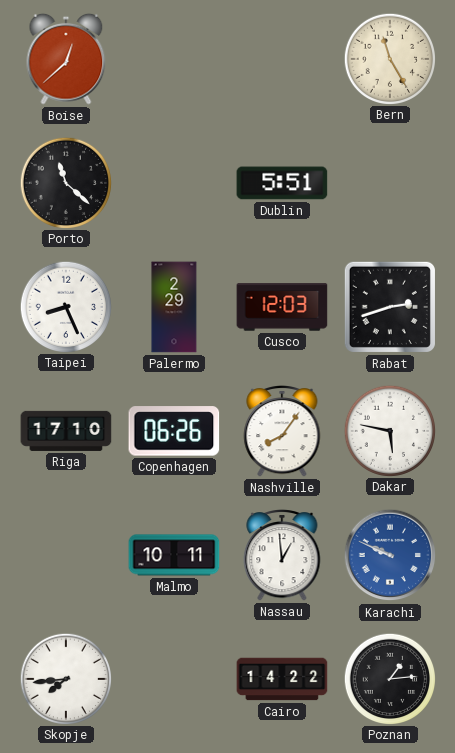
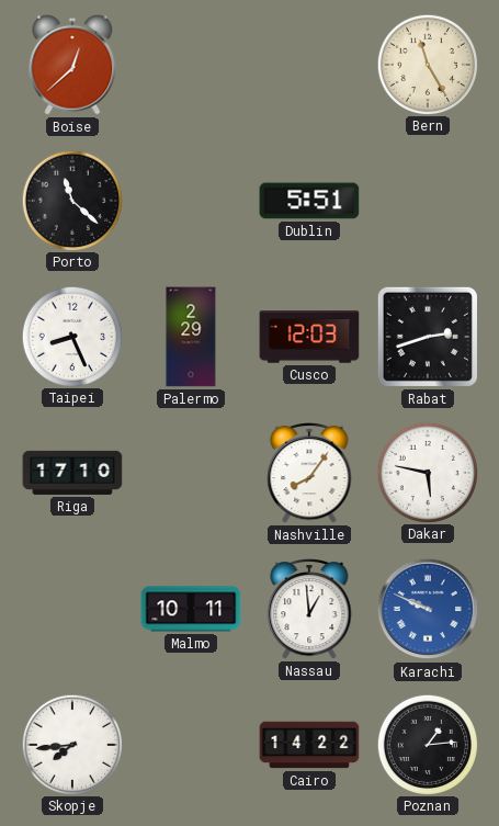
Copenhagen: 06:26 -> none
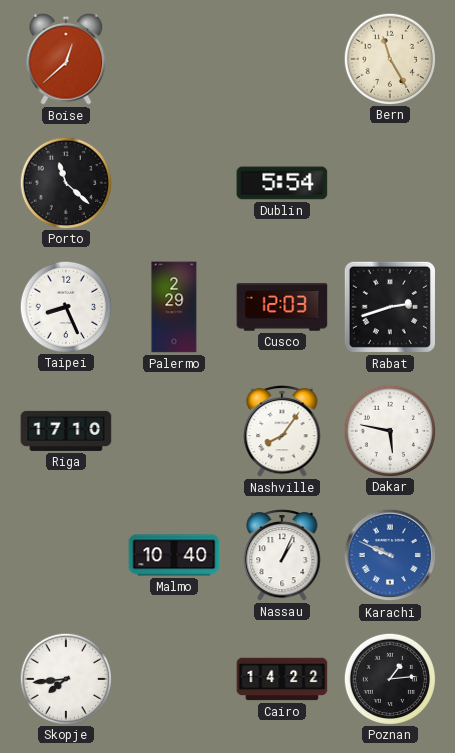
Dublin: 5:51 -> 5:54
Malmo: 10:11 -> 10:40
Nassau: 12:59 -> 1:04
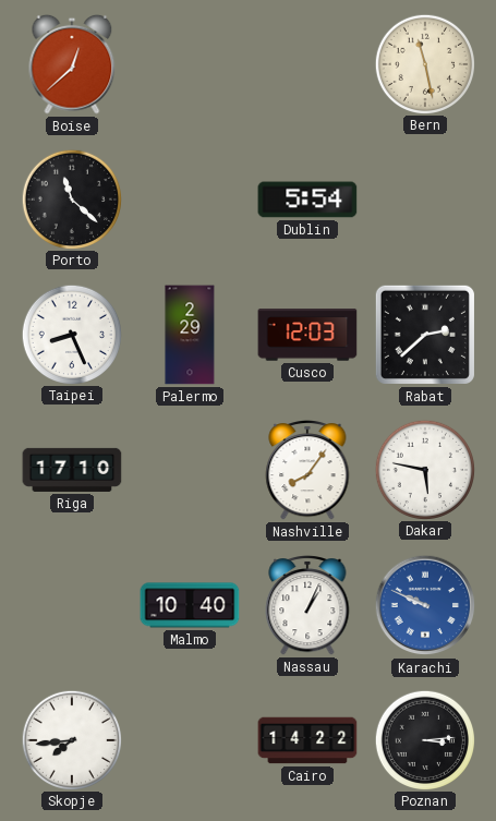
Bern: 11:25 -> 11:28
Rabat: 2:42 -> 2:38
Poznan: 1:14 -> 3:14
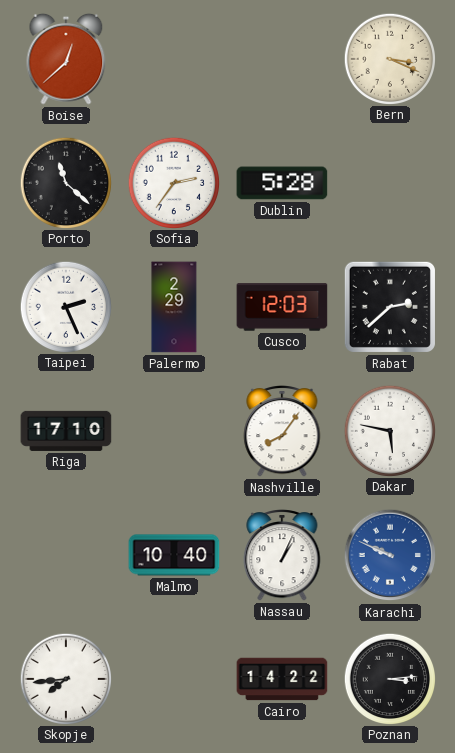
Bern: 11:28 -> 3:19
Sofia: none -> 2:36
Dublin: 5:54 -> 5:28
Taipei: 8:26 -> 2:26
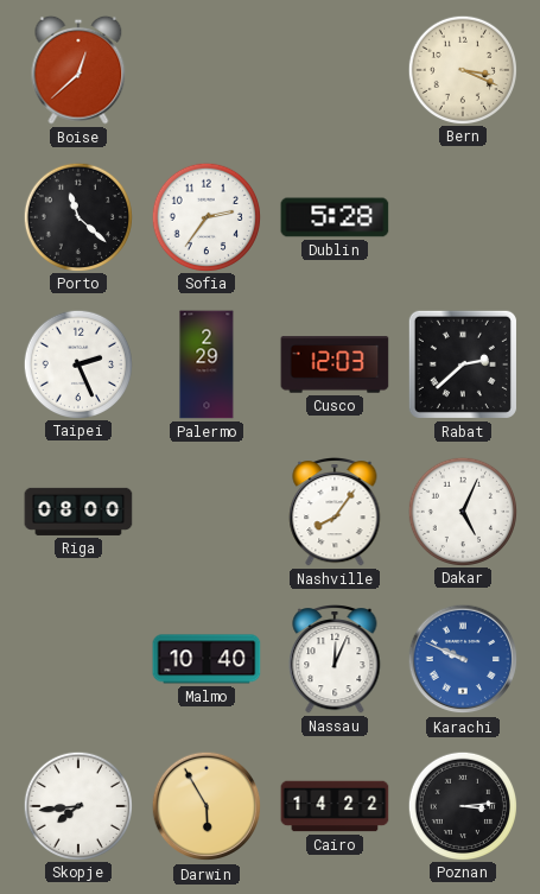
Riga: 17:10 -> 08:00
Dakar: 5:47 -> 5:04
Nassau: 1:04 -> 12:04
Darwin: none -> 5:55
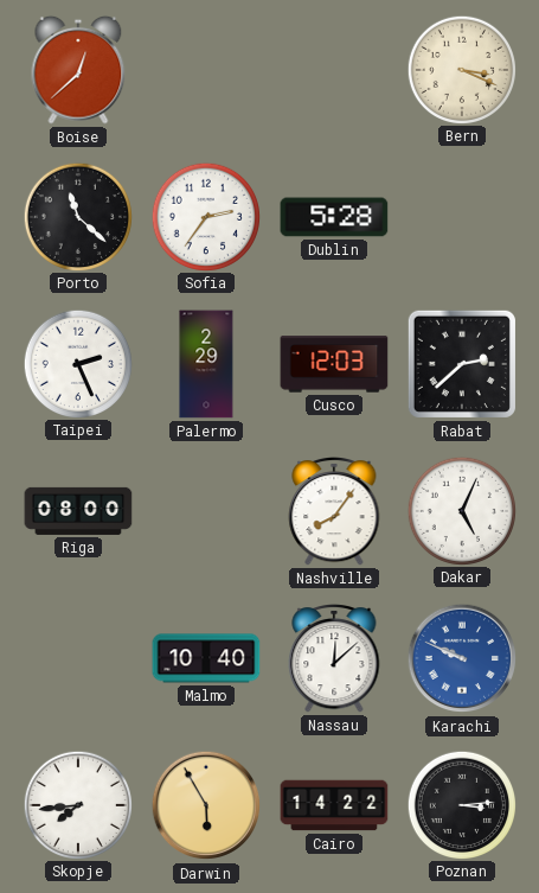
Nassau: 12:04 -> 12:08
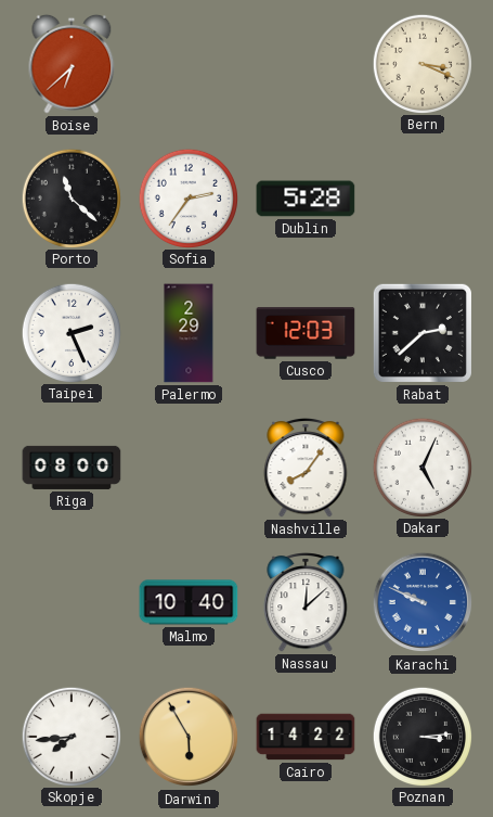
Boise: 12:38 -> 6:38
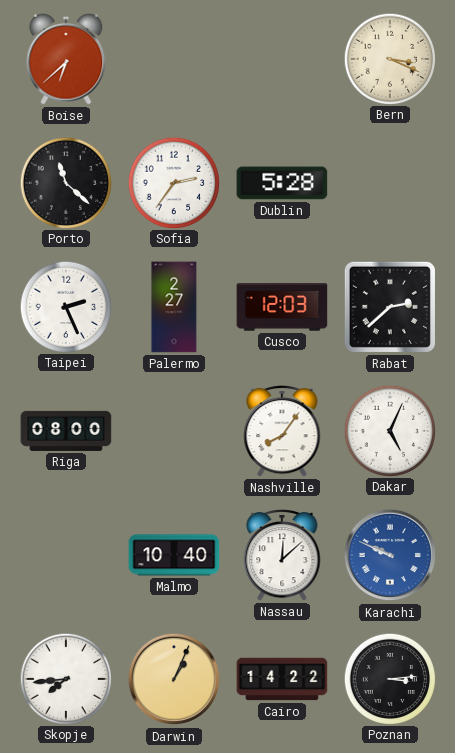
Palermo: 2:29 -> 2:27
Darwin: 5:55 -> 1:04
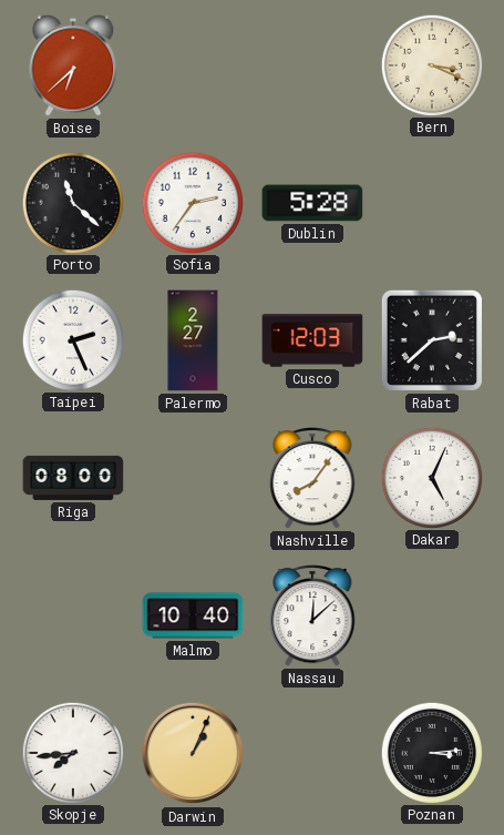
Karachi: 9:49 -> none
Cairo: 14:22 -> none
